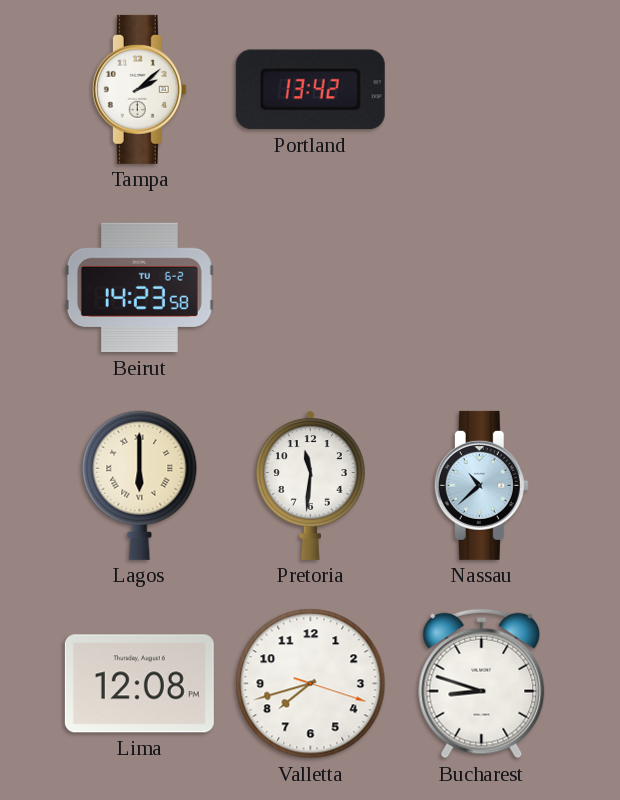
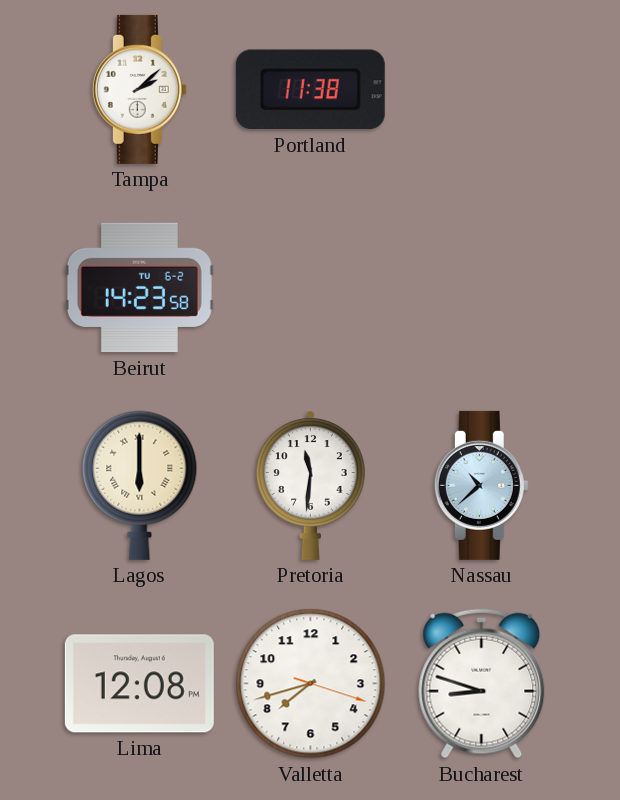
Portland: 13:42 -> 11:38
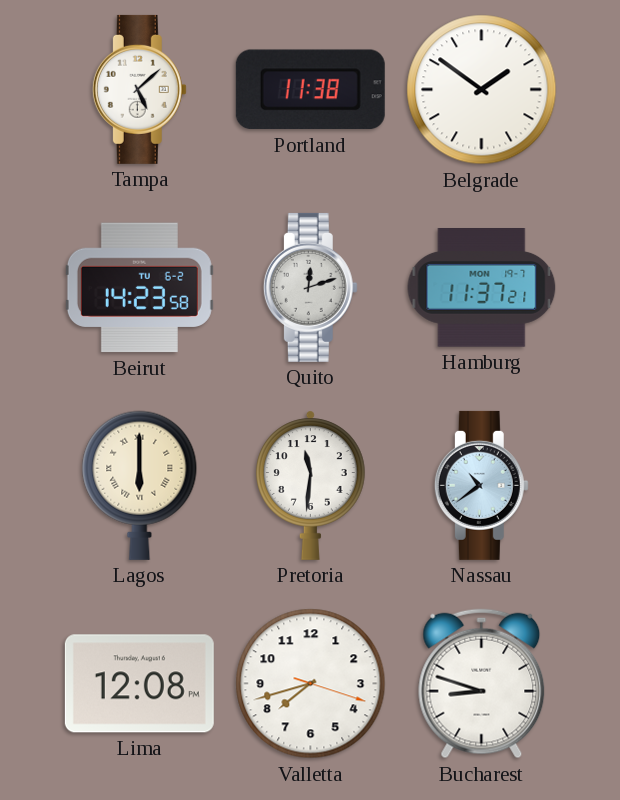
Tampa: 2:08 -> 5:08
Belgrade: none -> 1:51
Quito: none -> 12:12
Hamburg: none -> 11:37
Nassau: 10:38 -> 10:39
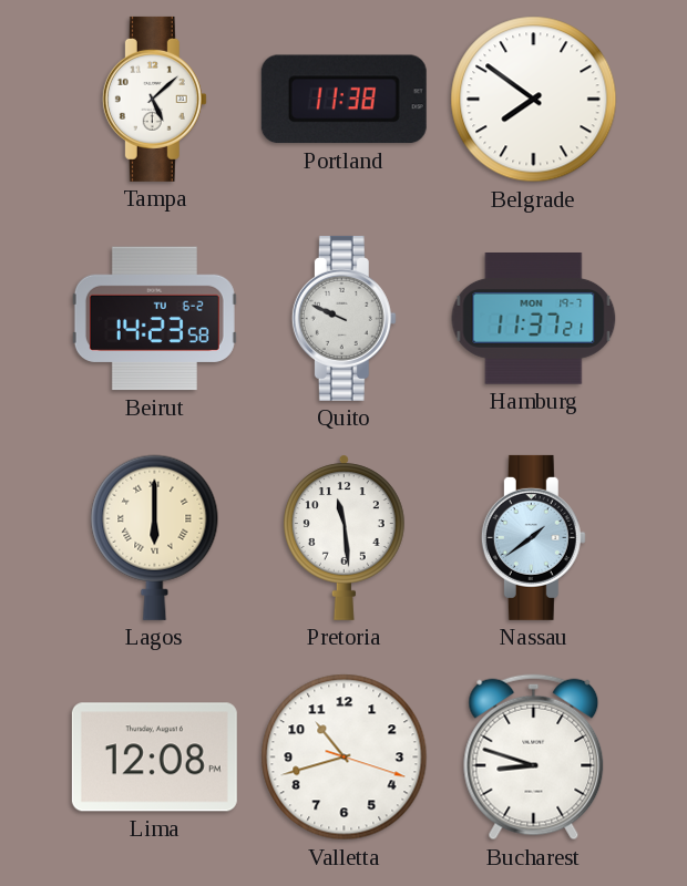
Belgrade: 1:51 -> 7:51
Quito: 12:12 -> 9:49
Pretoria: 11:31 -> 11:29
Nassau: 10:39 -> 1:39
Valletta: 7:42 -> 10:42
